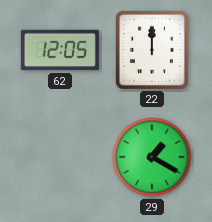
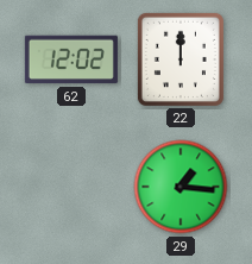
62: 12:05 -> 12:02
29: 1:20 -> 1:16
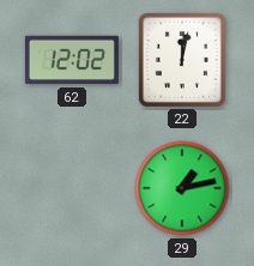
22: 12:00 -> 12:02
29: 1:16 -> 1:13
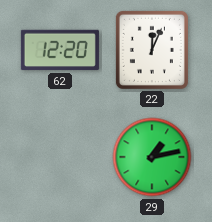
62: 12:02 -> 12:20
22: 12:02 -> 12:04
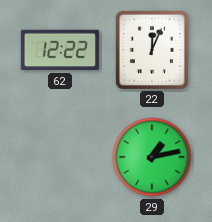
62: 12:20 -> 12:22
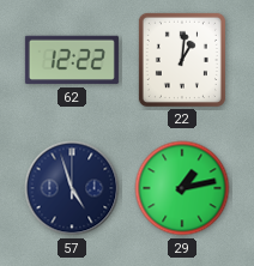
22: 12:04 -> 1:01
57: none -> 4:57
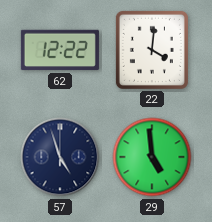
22: 1:01 -> 4:01
29: 1:13 -> 4:59
